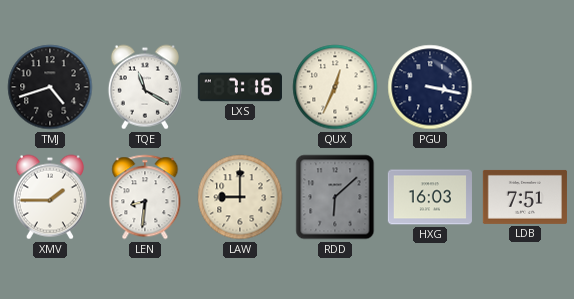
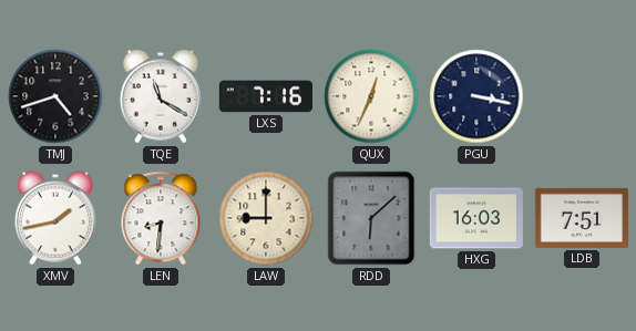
XMV: 1:45 -> 1:43
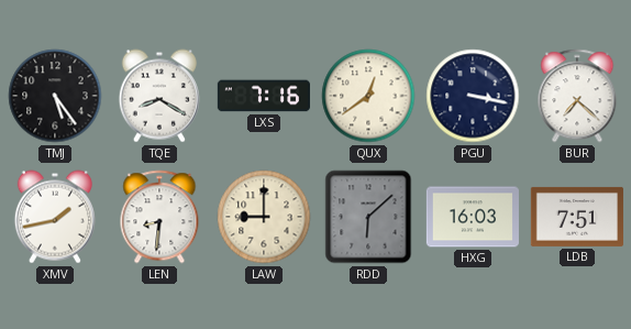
TMJ: 4:42 -> 5:24
TQE: 11:20 -> 8:20
QUX: 12:34 -> 12:39
BUR: none -> 7:22
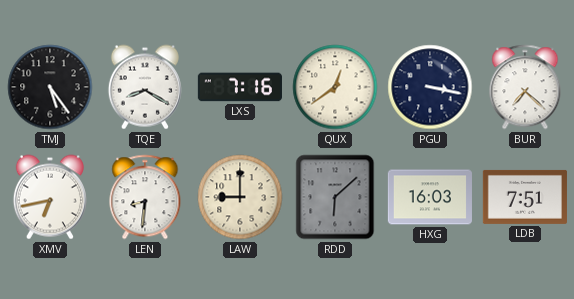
XMV: 1:43 -> 6:43
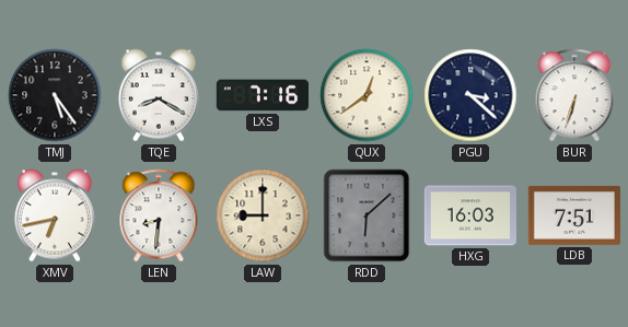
PGU: 3:17 -> 3:22
BUR: 7:22 -> 6:33
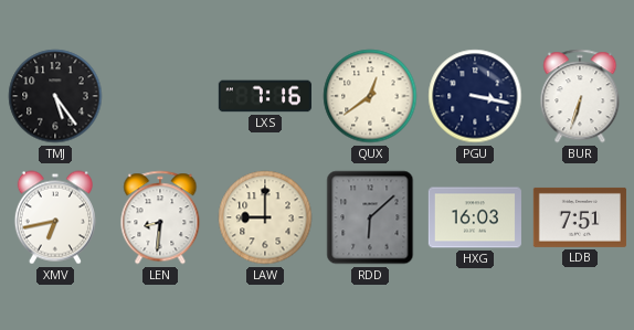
TQE: 8:20 -> none
PGU: 3:22 -> 3:17
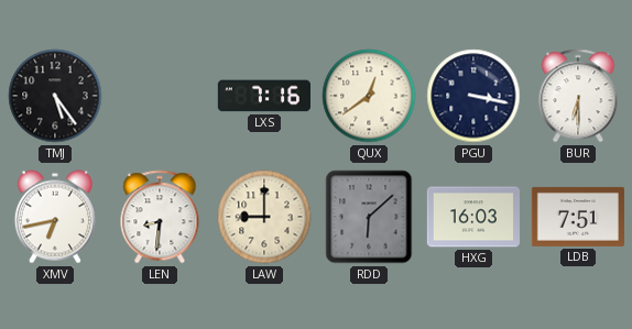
BUR: 6:33 -> 6:30
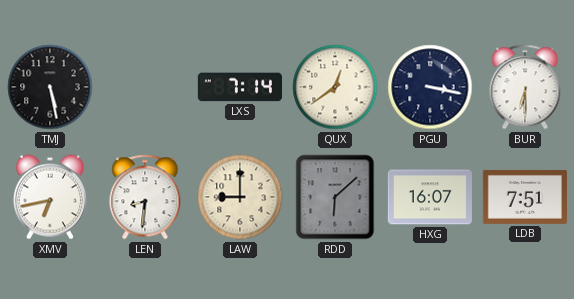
TMJ: 5:24 -> 5:28
LXS: 7:16 -> 7:14
HXG: 16:03 -> 16:07
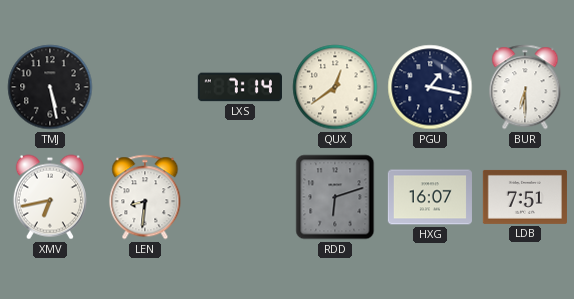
PGU: 3:17 -> 1:17
LAW: 9:00 -> none
RDD: 6:08 -> 6:12
